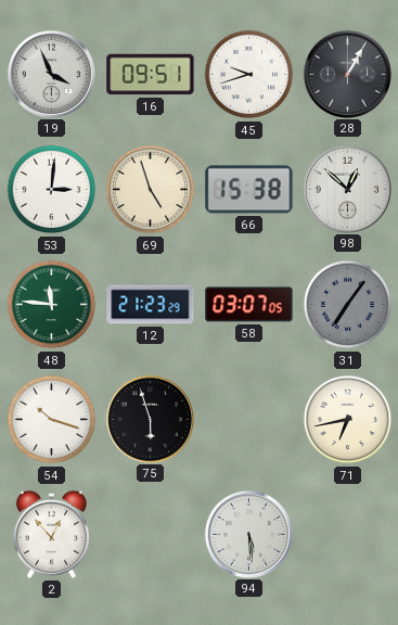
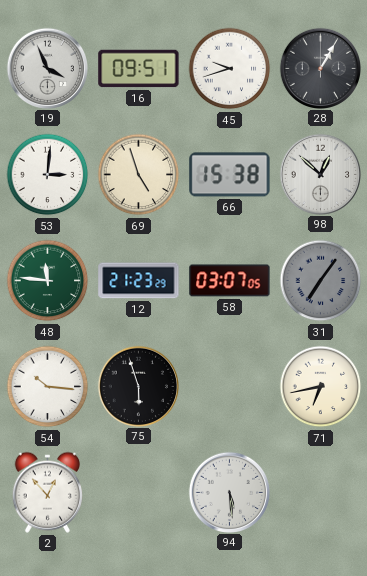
54: 10:18 -> 10:16
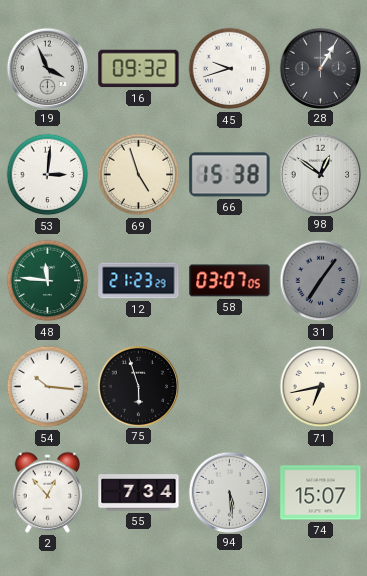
16: 09:51 -> 09:32
98: 12:52 -> 12:51
55: none -> 7:34
74: none -> 15:07
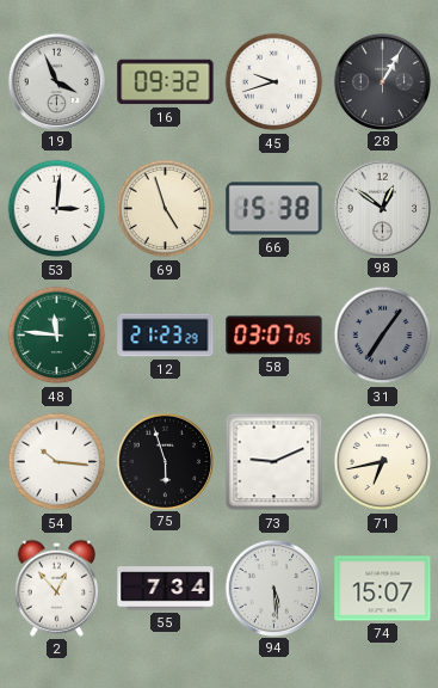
73: none -> 9:11
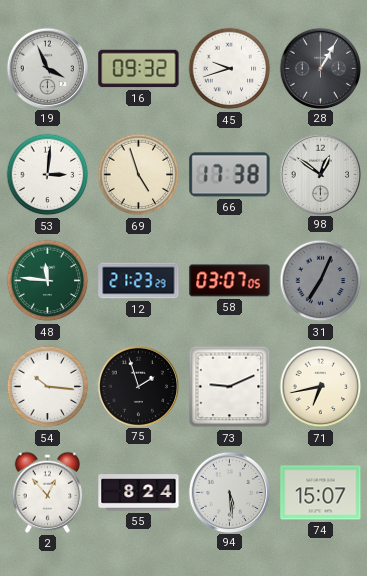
66: 15:38 -> 17:38
31: 7:06 -> 7:04
75: 5:57 -> 1:57
55: 7:34 -> 8:24
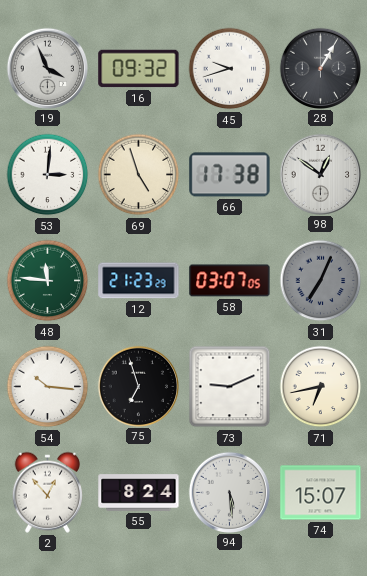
75: 1:57 -> 6:57
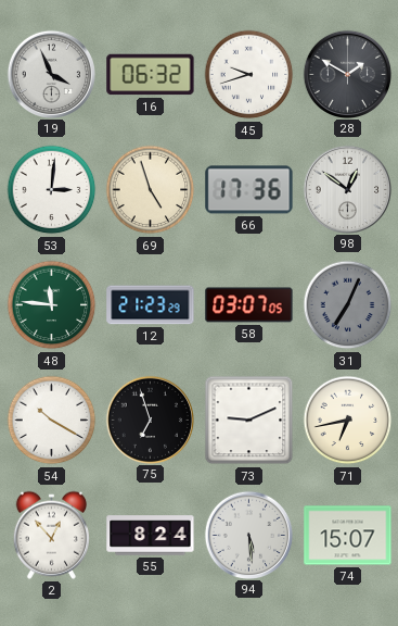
16: 09:32 -> 06:32
28: 1:05 -> 1:50
66: 17:38 -> 17:36
54: 10:16 -> 10:20
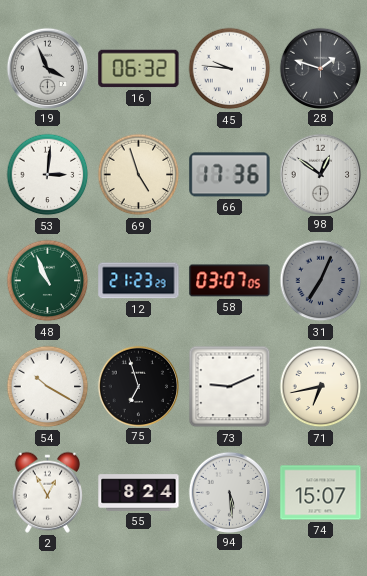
45: 9:42 -> 9:46
28: 1:50 -> 1:48
48: 11:46 -> 10:56
2: 12:53 -> 12:55
